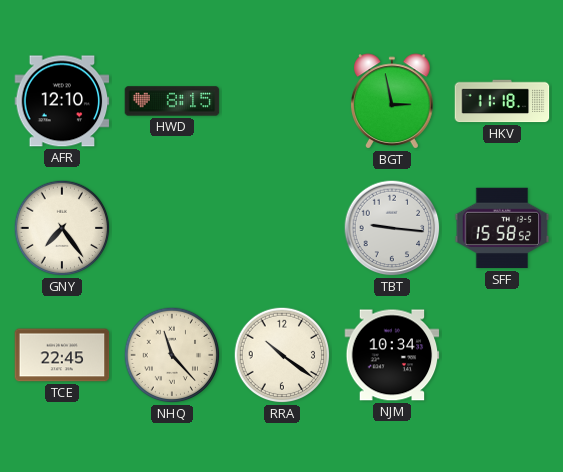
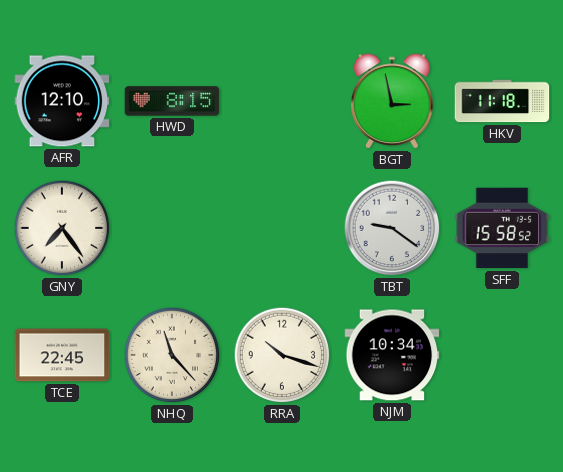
TBT: 9:16 -> 9:21
RRA: 10:21 -> 10:18
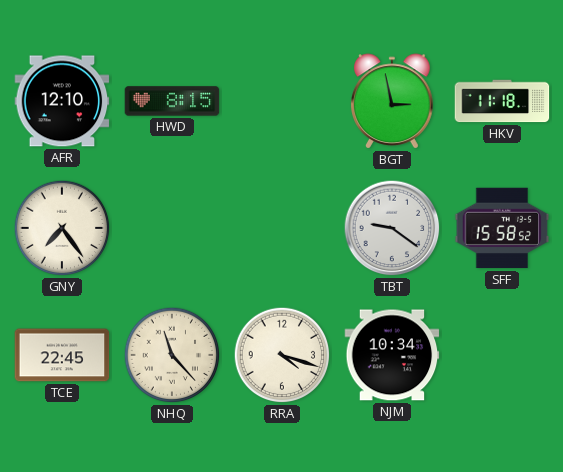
RRA: 10:18 -> 4:18
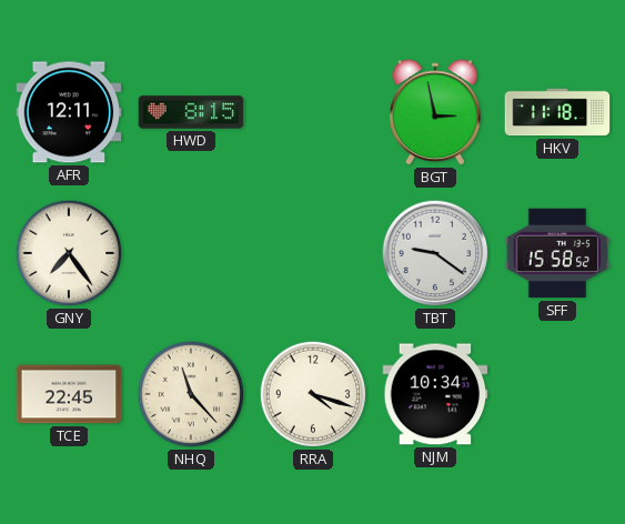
AFR: 12:10 -> 12:11
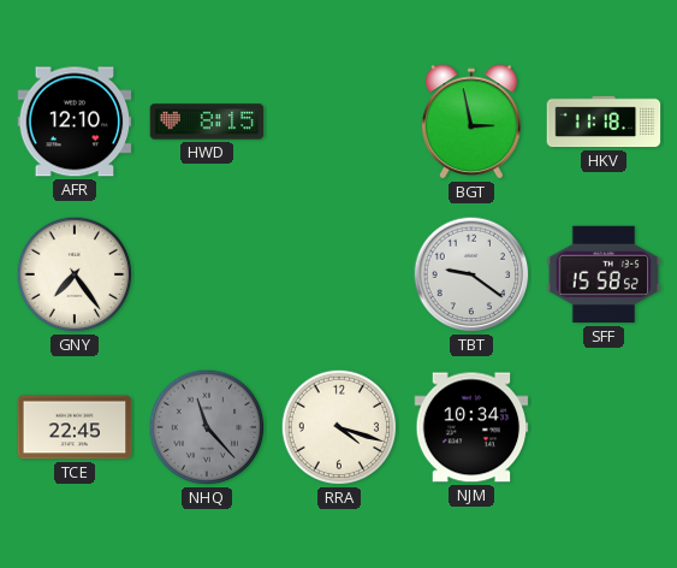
AFR: 12:11 -> 12:10
NHQ dial: cream -> grey
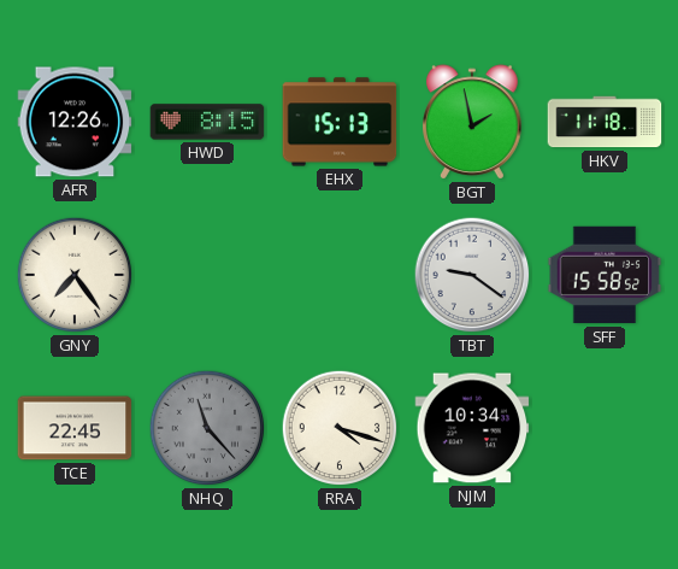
AFR: 12:10 -> 12:26
EHX: none -> 15:13
BGT: 2:58 -> 1:58
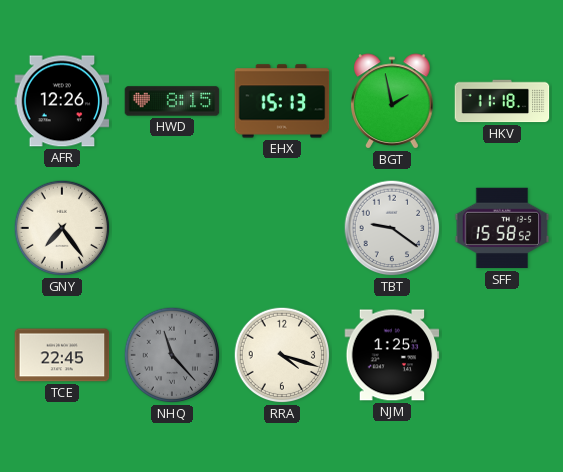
NJM: 10:34 -> 1:25
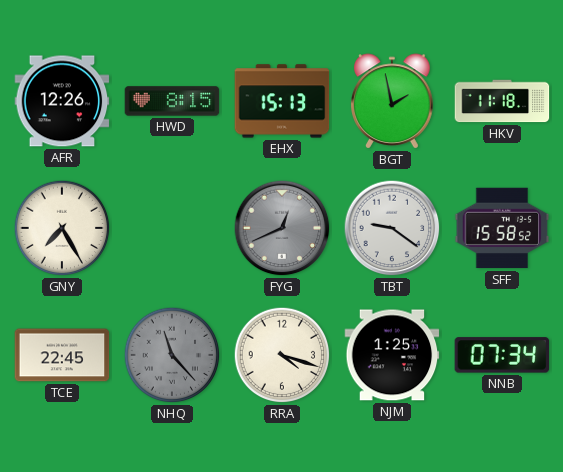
GNY: 7:24 -> 7:25
FYG: none -> 12:41
NNB: none -> 07:34
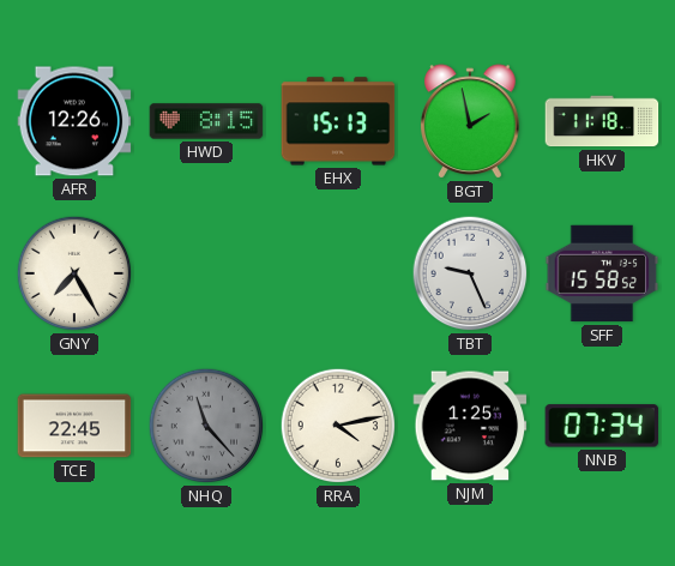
FYG: 12:41 -> none
TBT: 9:21 -> 9:26
RRA: 4:18 -> 4:13
